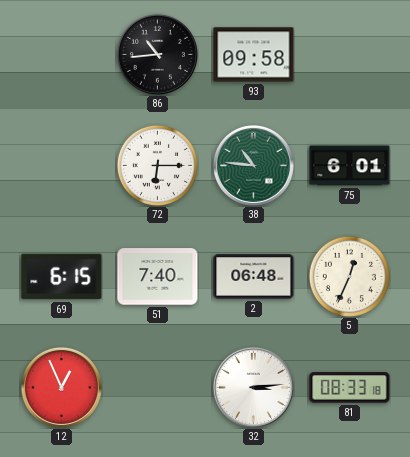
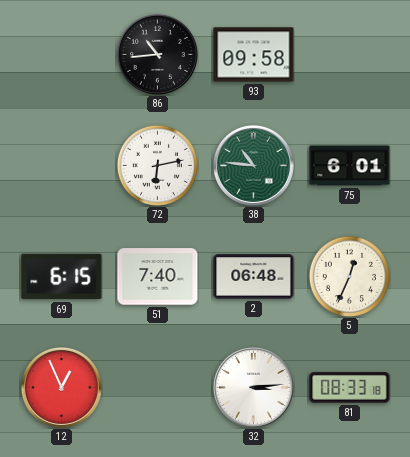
72: 6:15 -> 6:13
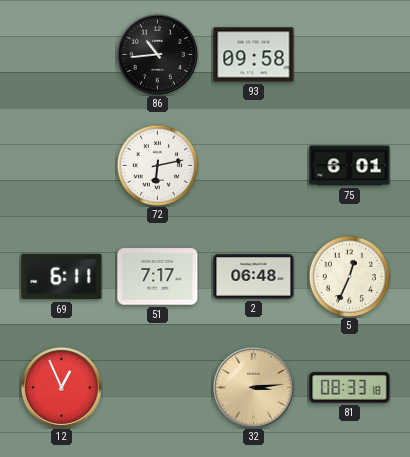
38: 10:46 -> none
69: 6:15 -> 6:11
51: 7:40 -> 7:17
32 dial: white -> champagne
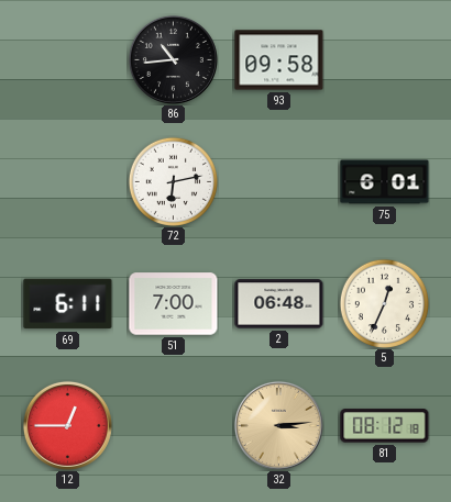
51: 7:17 -> 7:00
12: 12:56 -> 12:45
81: 08:33 -> 08:12
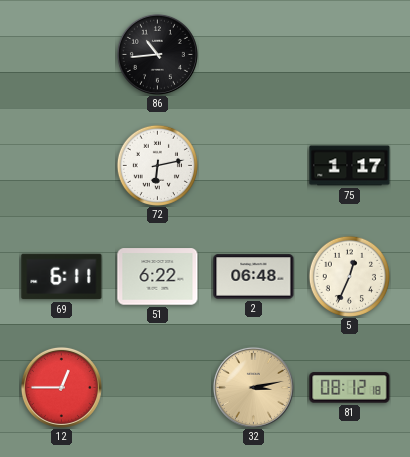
93: 09:58 -> none
75: 6:01 -> 1:17
51: 7:00 -> 6:22
32: 3:14 -> 3:13
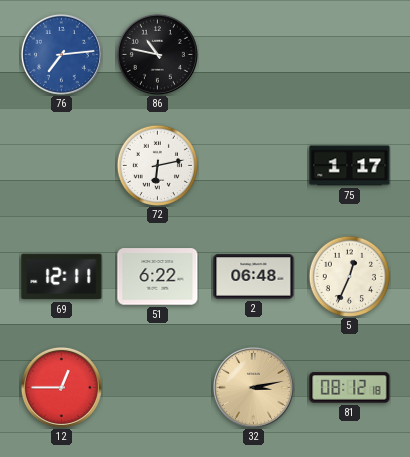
76: none -> 7:14
86: 10:44 -> 10:47
69: 6:11 -> 12:11
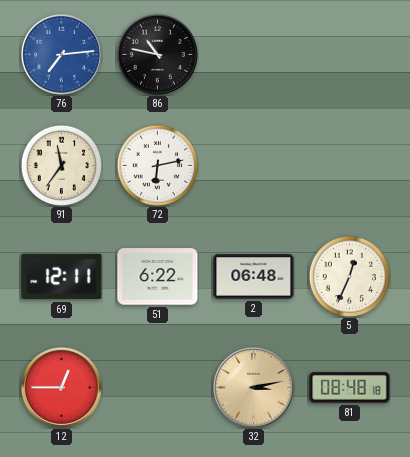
91: none -> 11:36
75: 1:17 -> none
81: 08:12 -> 08:48
